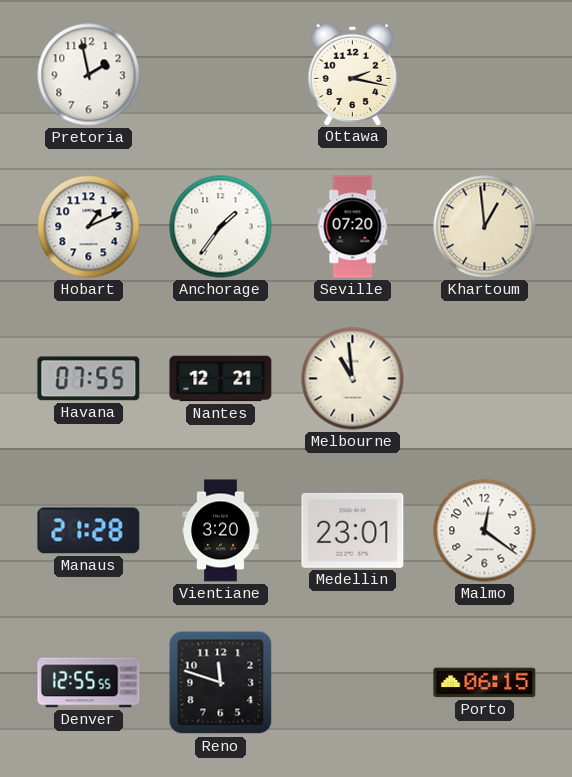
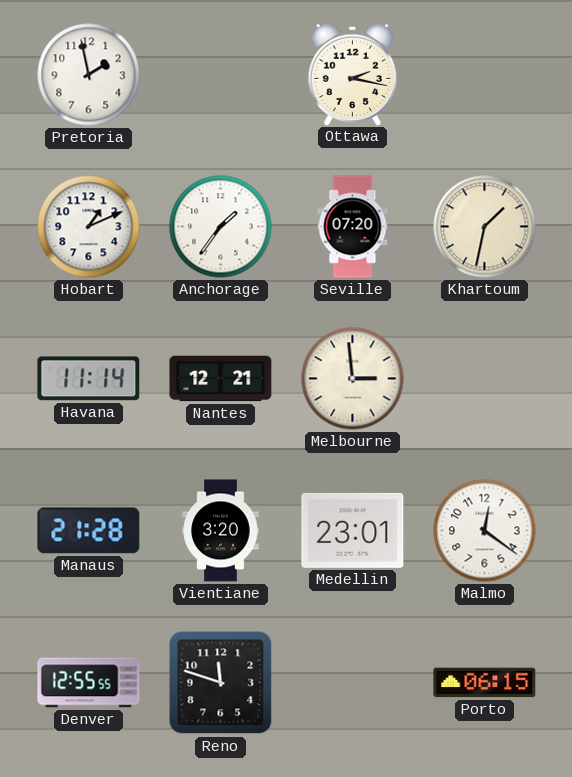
Khartoum: 12:59 -> 1:32
Havana: 07:55 -> 11:14
Melbourne: 10:59 -> 2:59
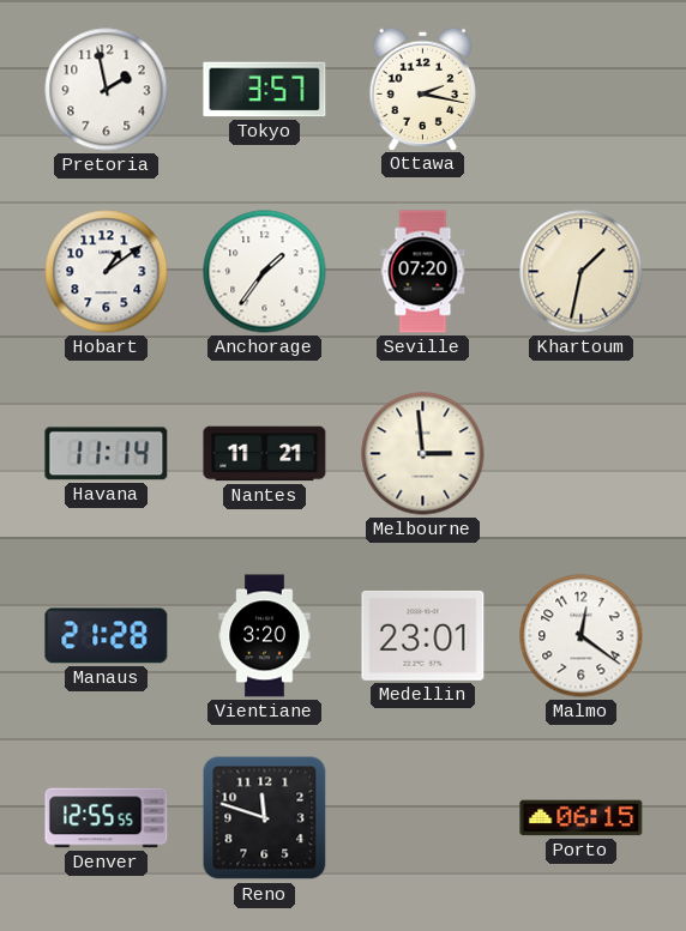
Tokyo: none -> 3:57
Hobart: 1:11 -> 1:09
Nantes: 12:21 -> 11:21
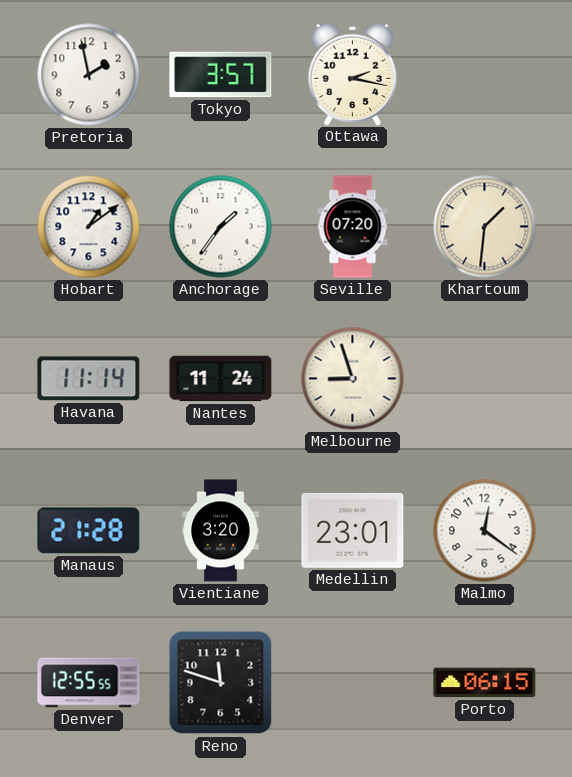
Khartoum: 1:32 -> 1:31
Nantes: 11:21 -> 11:24
Melbourne: 2:59 -> 8:57
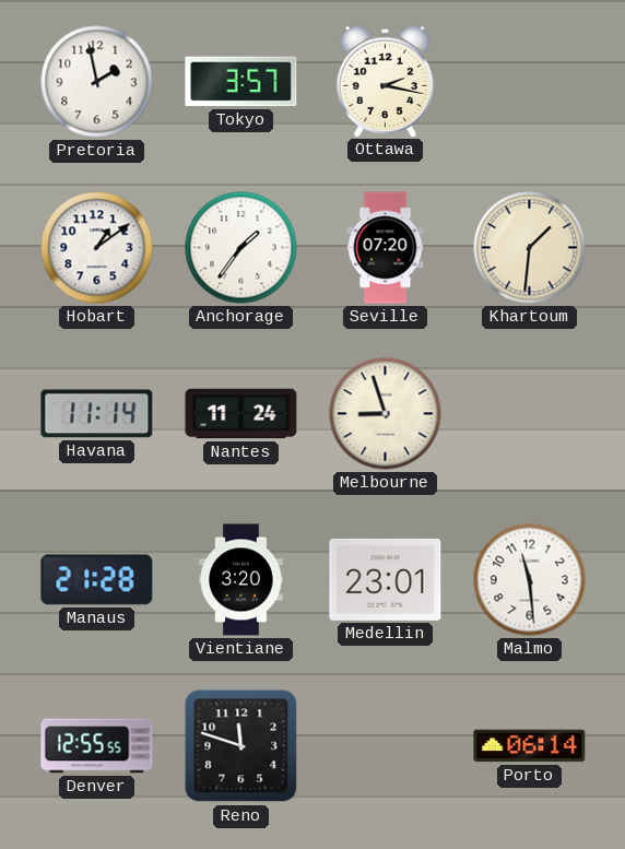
Malmo: 12:21 -> 11:29
Porto: 06:15 -> 06:14
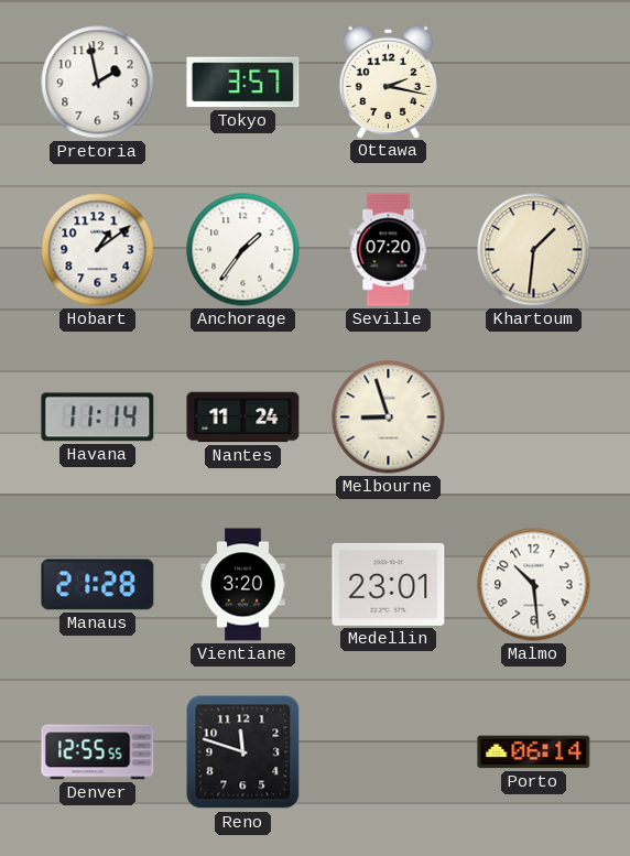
Malmo: 11:29 -> 10:29
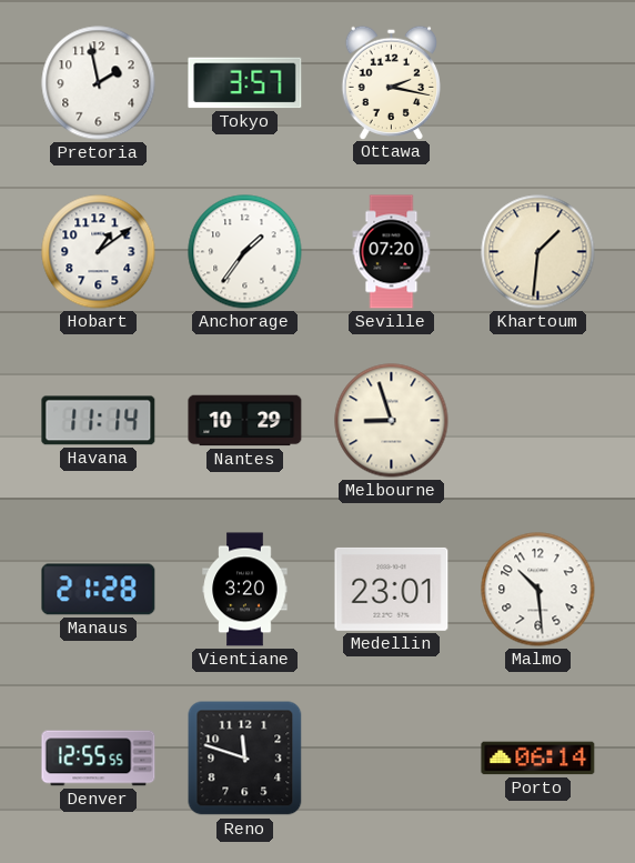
Nantes: 11:24 -> 10:29
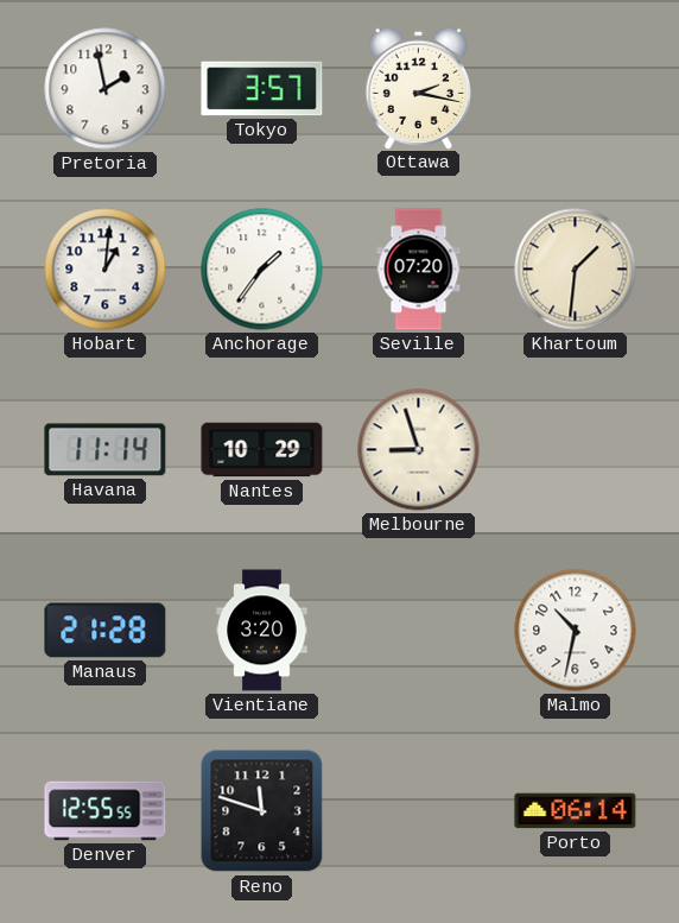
Hobart: 1:09 -> 1:01
Medellin: 23:01 -> none
Malmo: 10:29 -> 10:32
